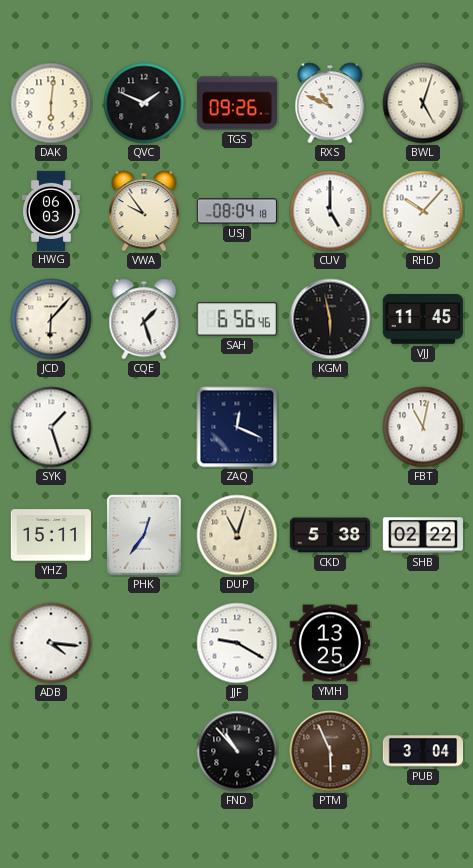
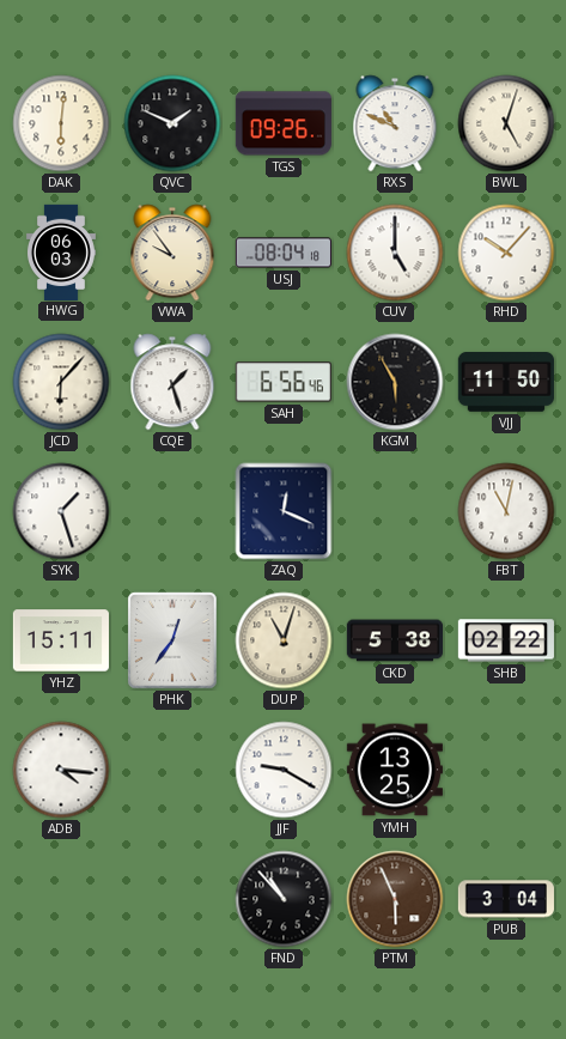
KGM: 5:58 -> 5:55
VJJ: 11:45 -> 11:50
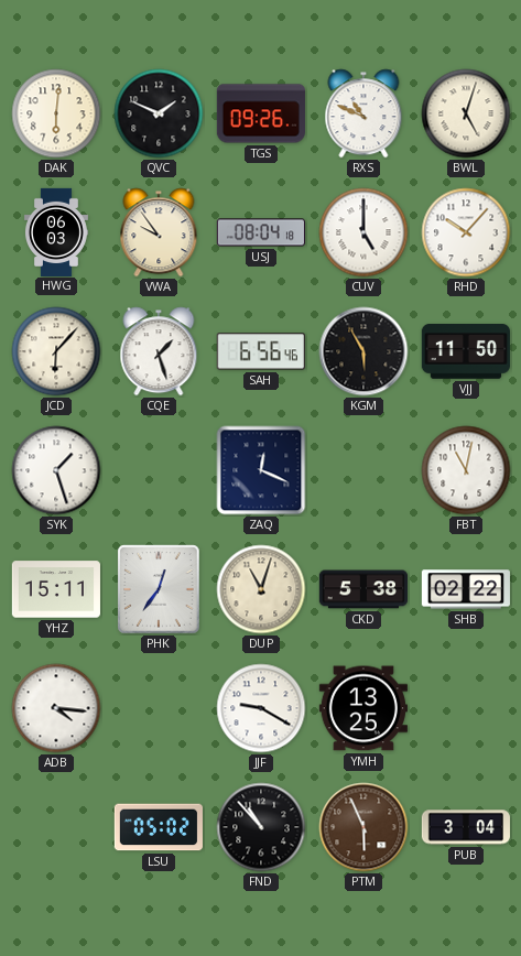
LSU: none -> 05:02
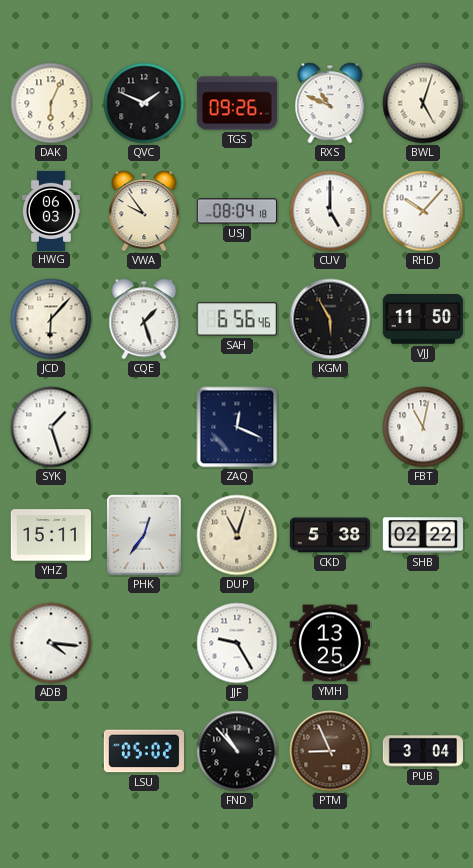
DAK: 6:01 -> 6:04
JJF: 9:20 -> 9:25
PTM: 5:56 -> 8:56
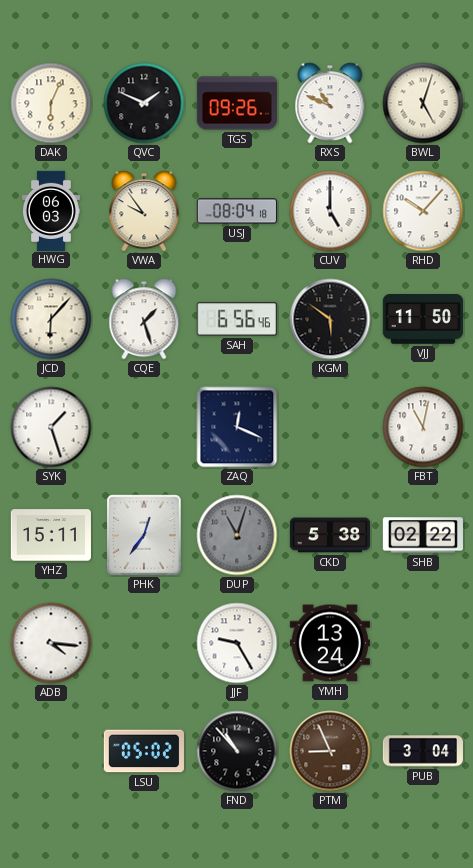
KGM: 5:55 -> 5:51
DUP dial: cream -> grey
YMH: 13:25 -> 13:24
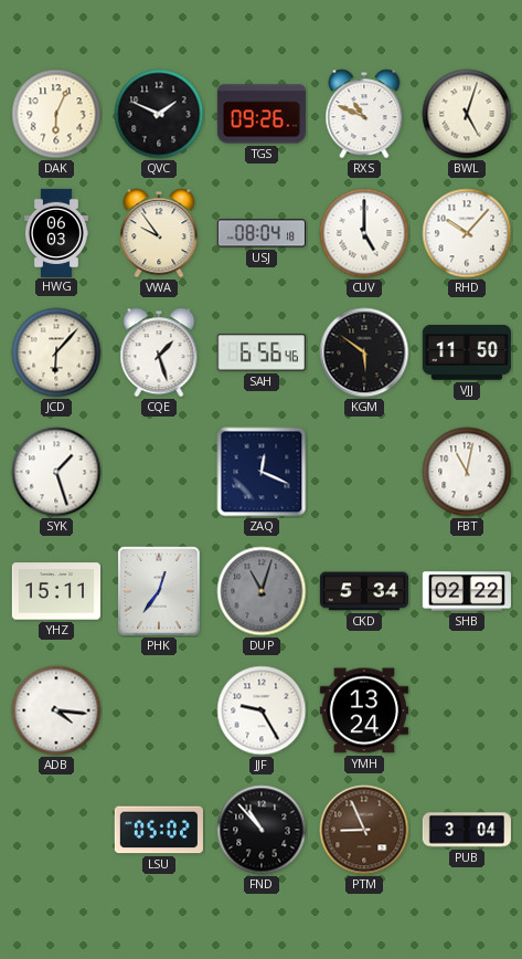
CKD: 5:38 -> 5:34
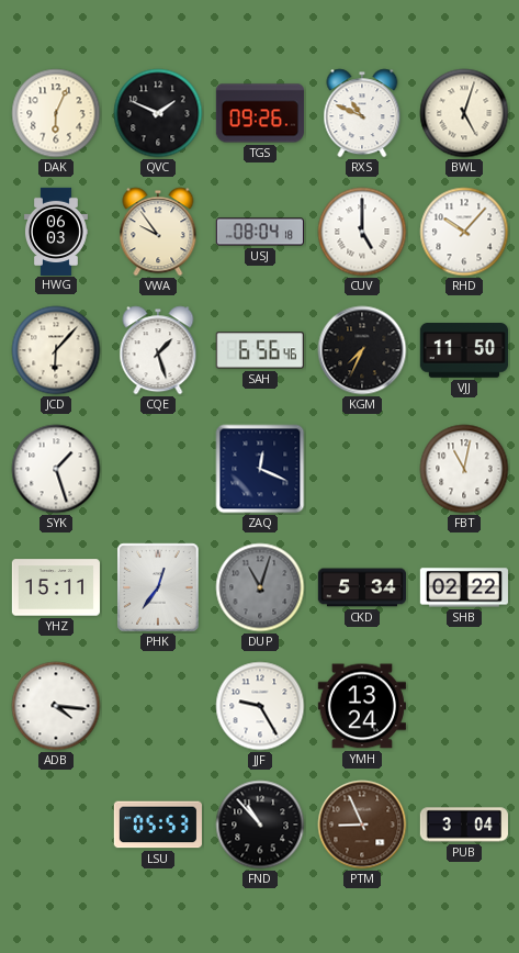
KGM: 5:51 -> 7:34
LSU: 05:02 -> 05:53
